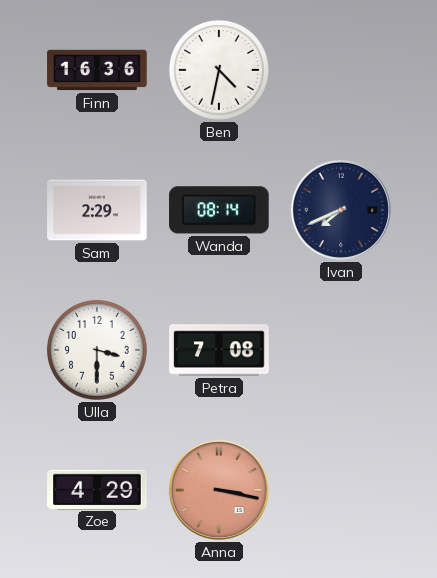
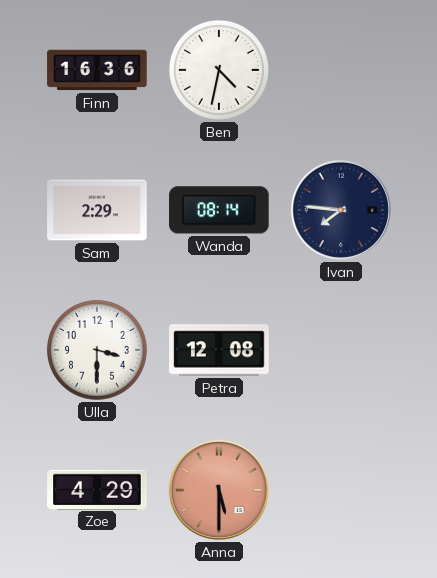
Ivan: 7:41 -> 7:46
Petra: 7:08 -> 12:08
Anna: 3:17 -> 5:30
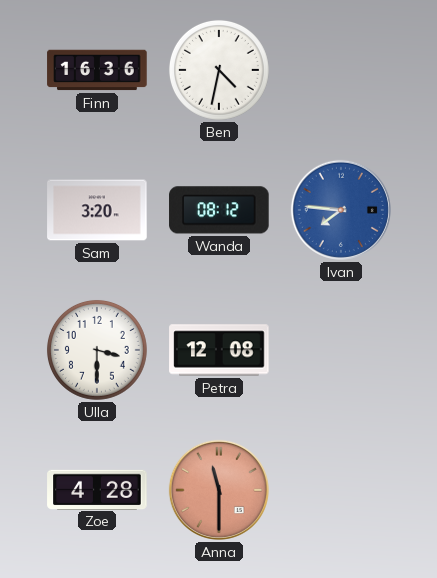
Sam: 2:29 -> 3:20
Wanda: 08:14 -> 08:12
Ivan dial: navy -> blue
Zoe: 4:29 -> 4:28
Anna: 5:30 -> 11:30
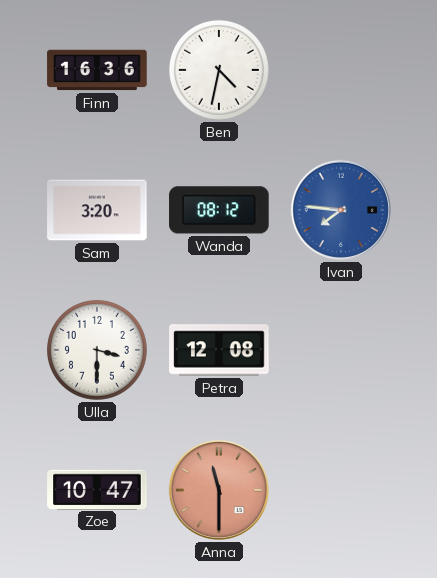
Zoe: 4:28 -> 10:47
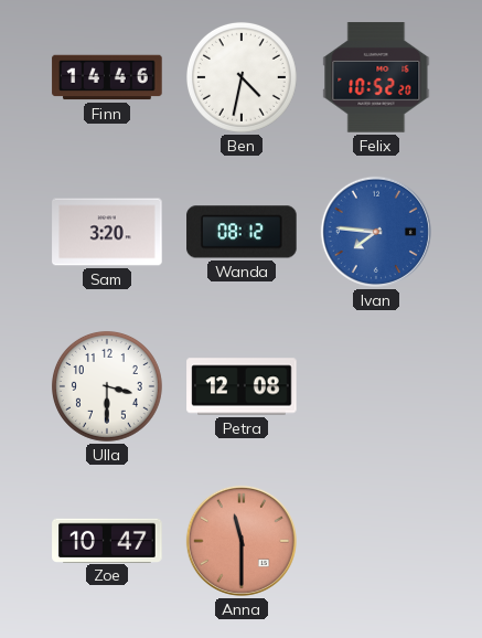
Finn: 16:36 -> 14:46
Felix: none -> 10:52
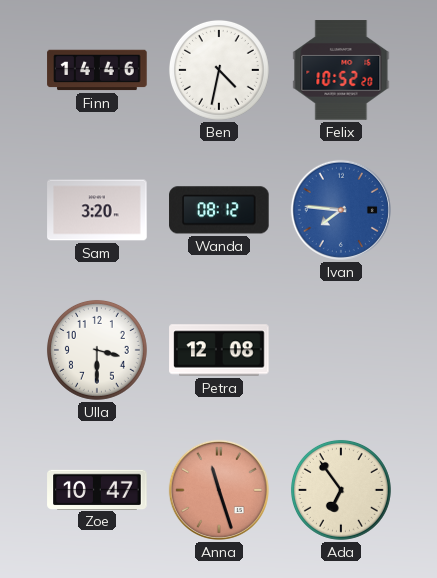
Anna: 11:30 -> 11:27
Ada: none -> 6:54
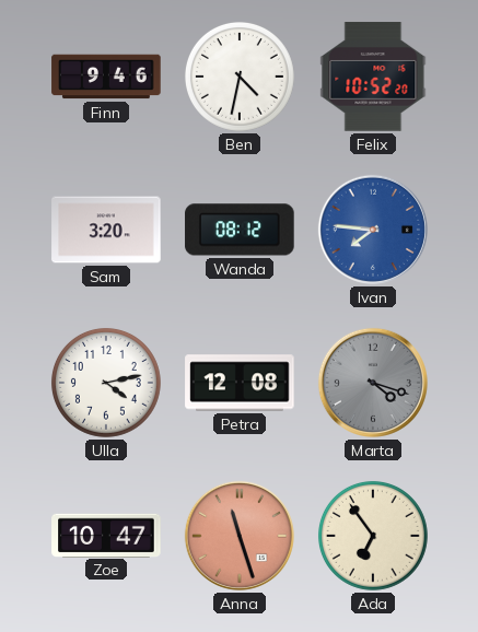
Finn: 14:46 -> 9:46
Ulla: 3:30 -> 4:13
Marta: none -> 4:18
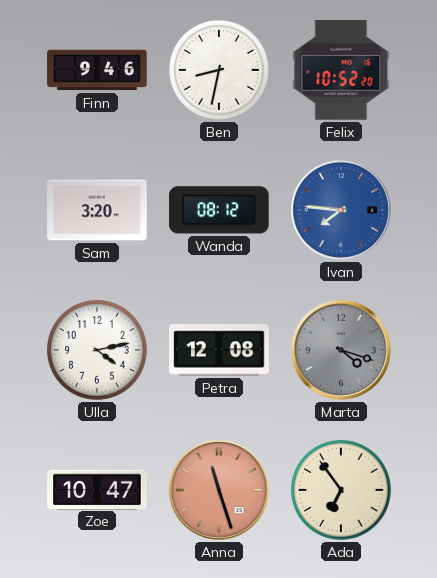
Ben: 4:32 -> 8:32
